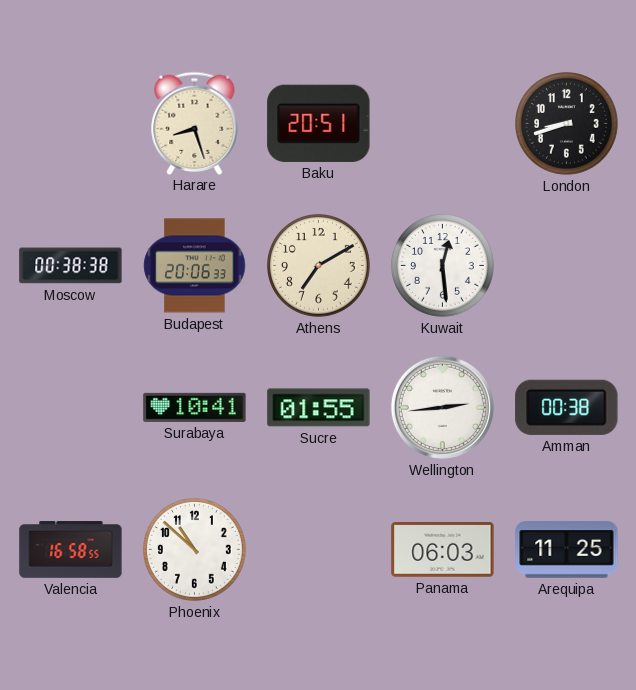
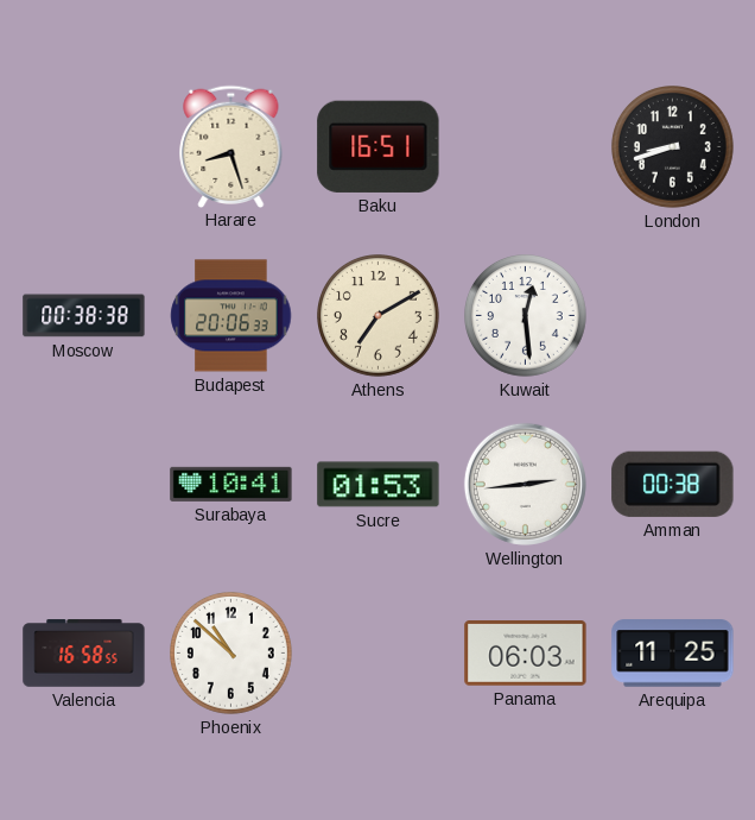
Baku: 20:51 -> 16:51
Sucre: 01:55 -> 01:53
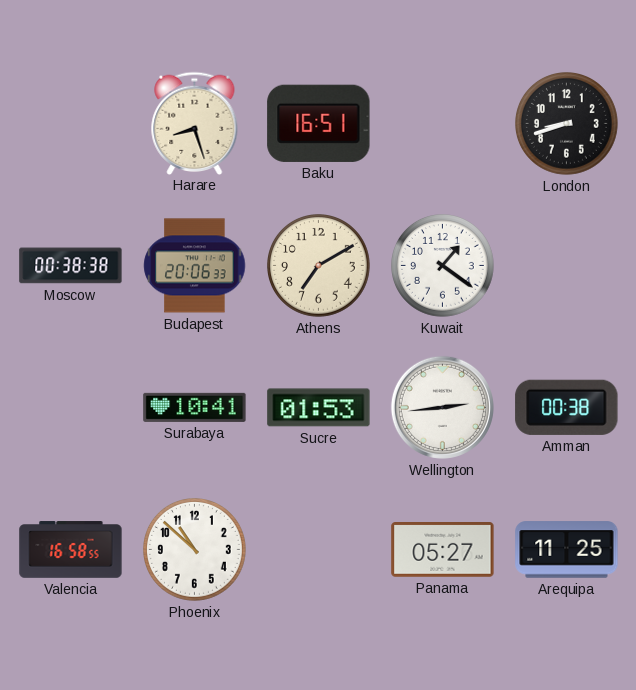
Kuwait: 12:29 -> 1:21
Panama: 06:03 -> 05:27
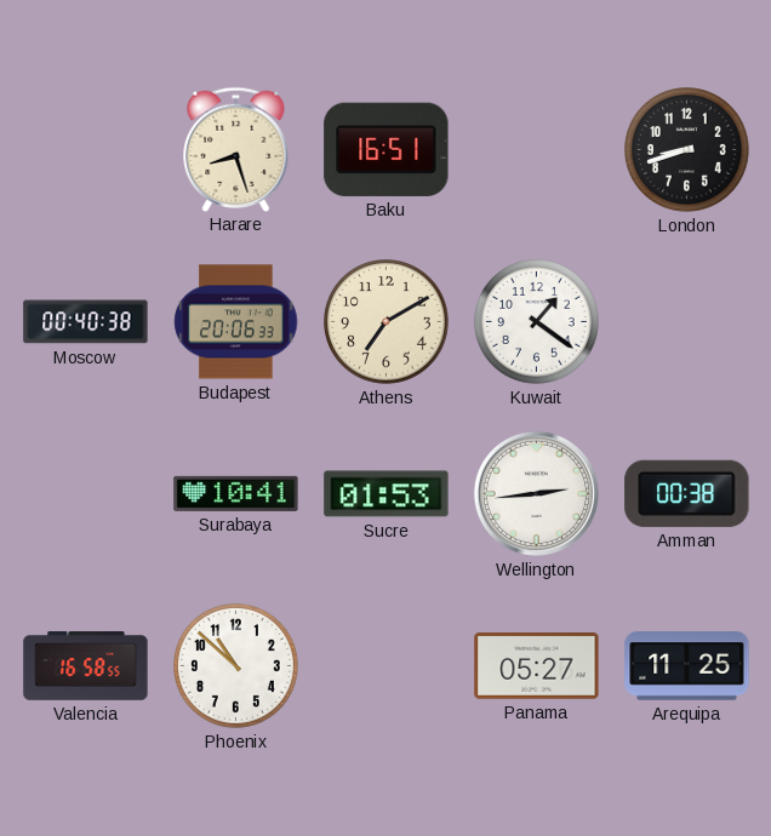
Moscow: 00:38 -> 00:40
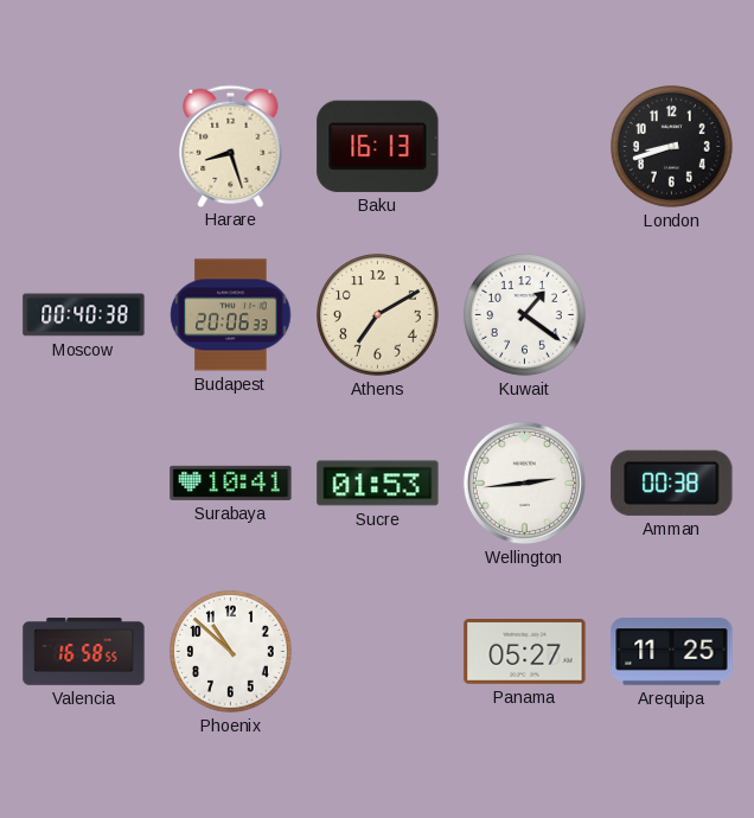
Baku: 16:51 -> 16:13
